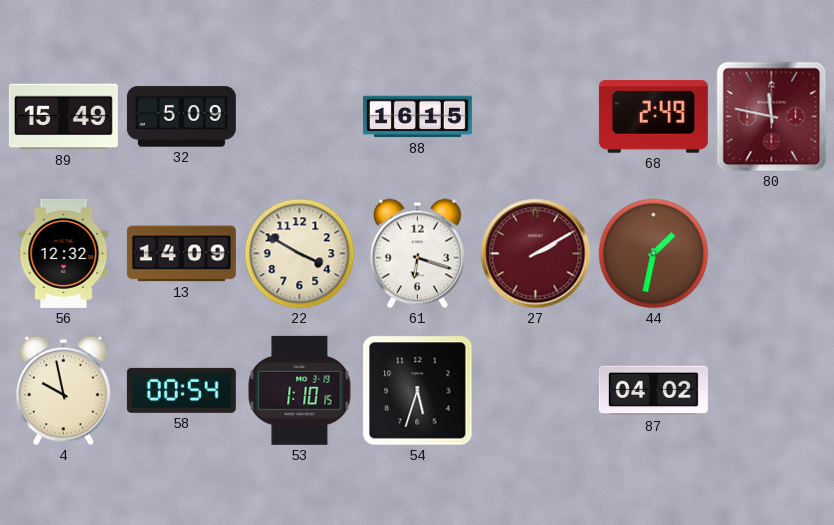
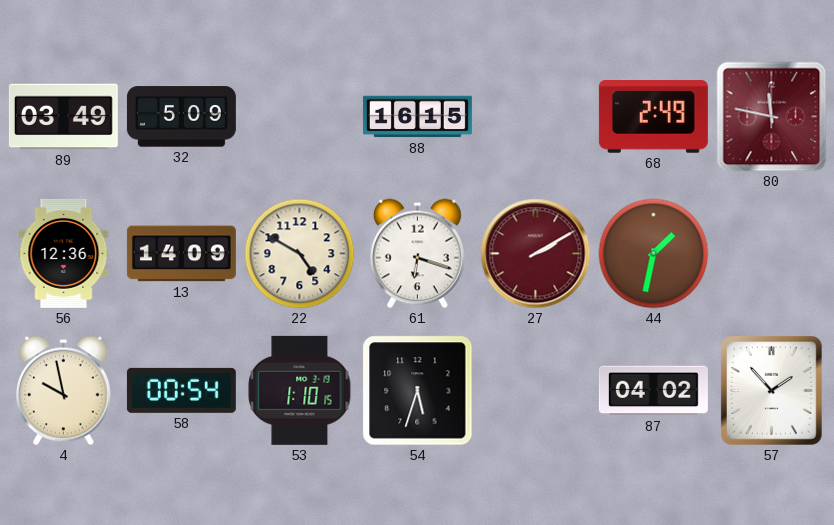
89: 15:49 -> 03:49
56: 12:32 -> 12:36
22: 3:50 -> 4:50
57: none -> 1:53
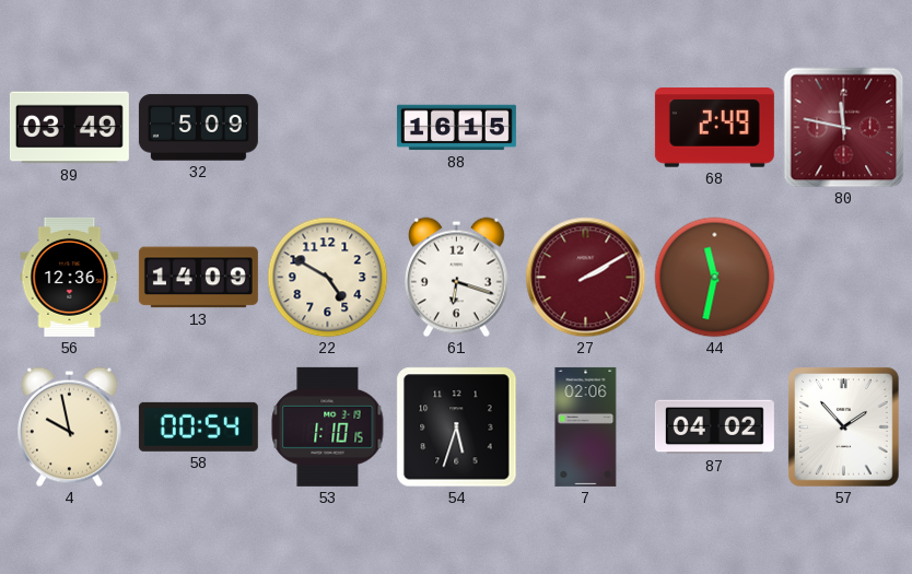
44: 1:32 -> 11:32
7: none -> 02:06
